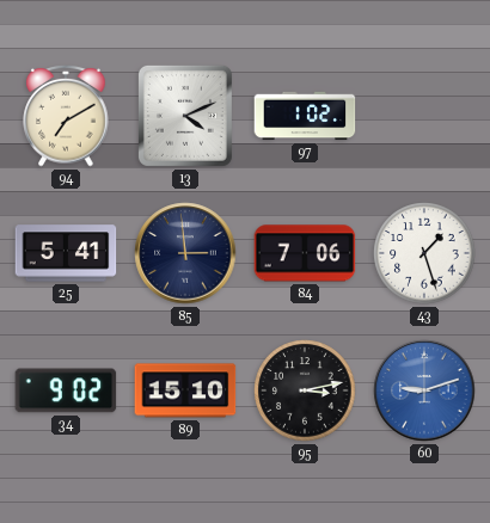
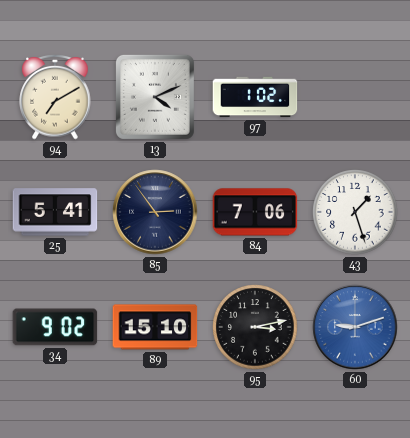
85: 2:59 -> 2:54
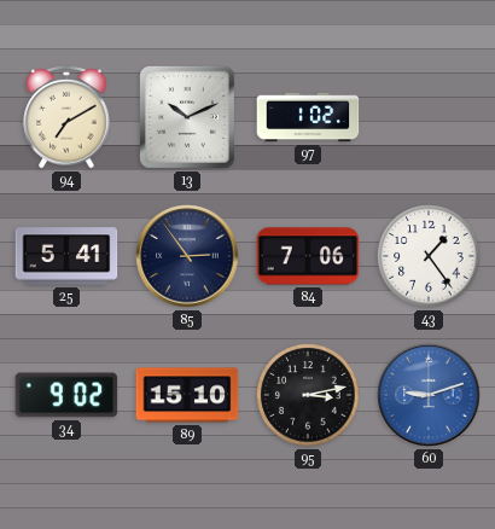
13: 4:11 -> 10:11
43: 1:27 -> 1:24
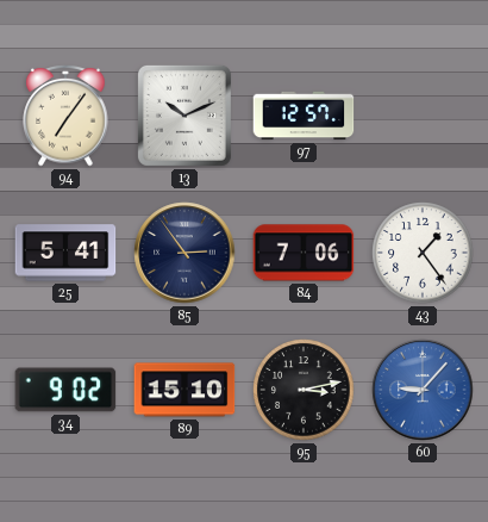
94: 7:10 -> 7:06
97: 1:02 -> 12:57
60: 9:12 -> 9:07
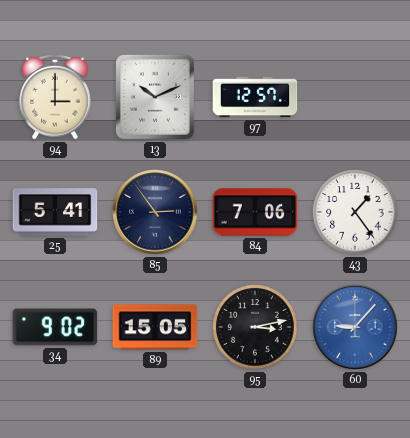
94: 7:06 -> 3:00
89: 15:10 -> 15:05
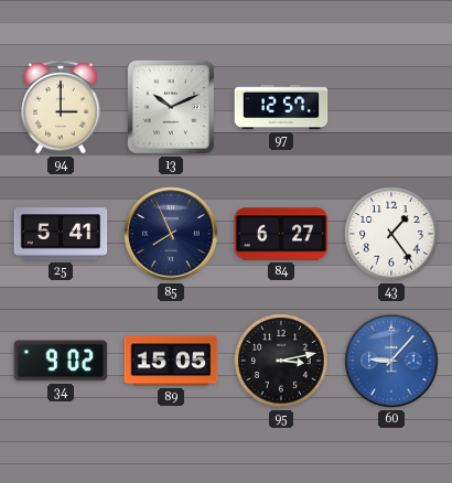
85: 2:54 -> 7:56
84: 7:06 -> 6:27
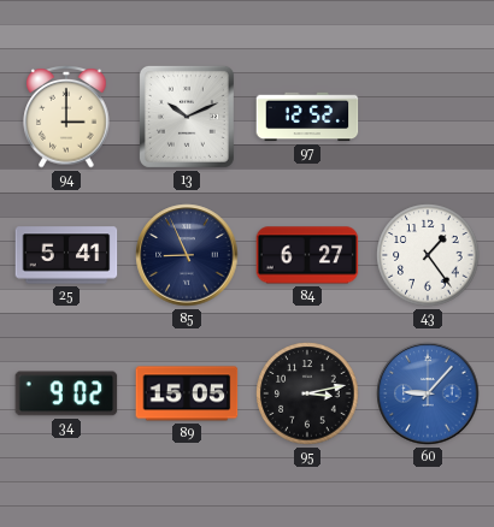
97: 12:57 -> 12:52
85: 7:56 -> 8:56
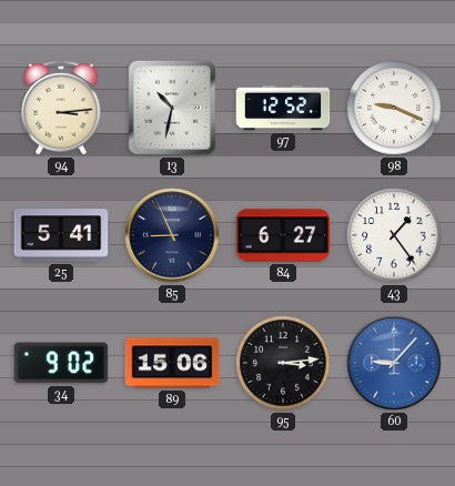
94: 3:00 -> 3:14
13: 10:11 -> 10:32
98: none -> 9:19
89: 15:05 -> 15:06
95: 3:13 -> 3:14
